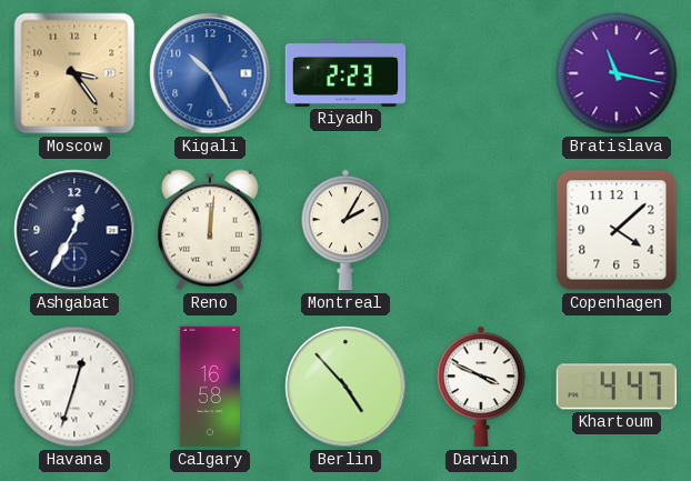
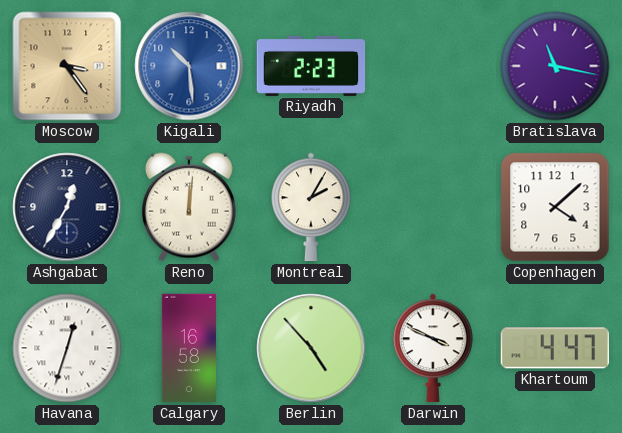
Kigali: 10:25 -> 10:29
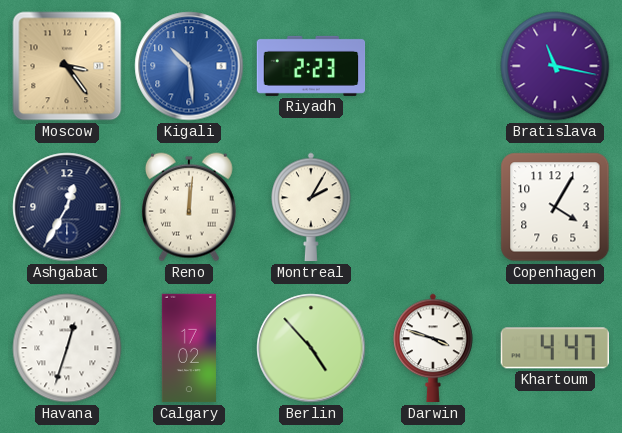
Copenhagen: 4:08 -> 4:05
Calgary: 16:58 -> 17:02
Darwin: 3:49 -> 3:48
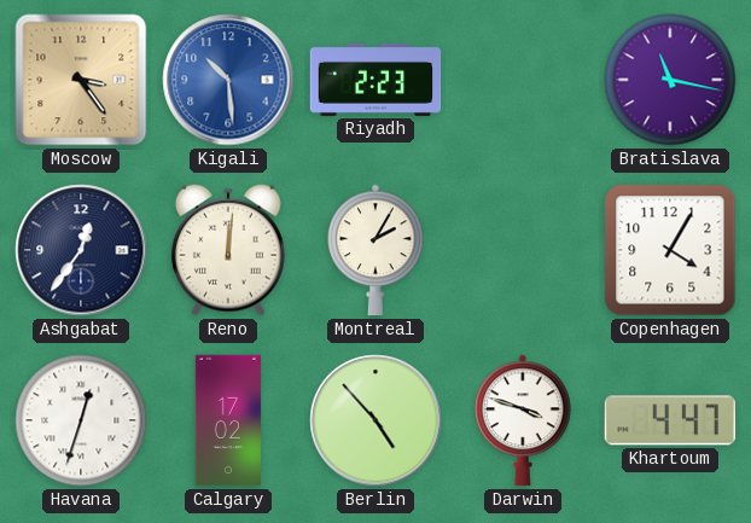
Ashgabat: 12:35 -> 12:36
